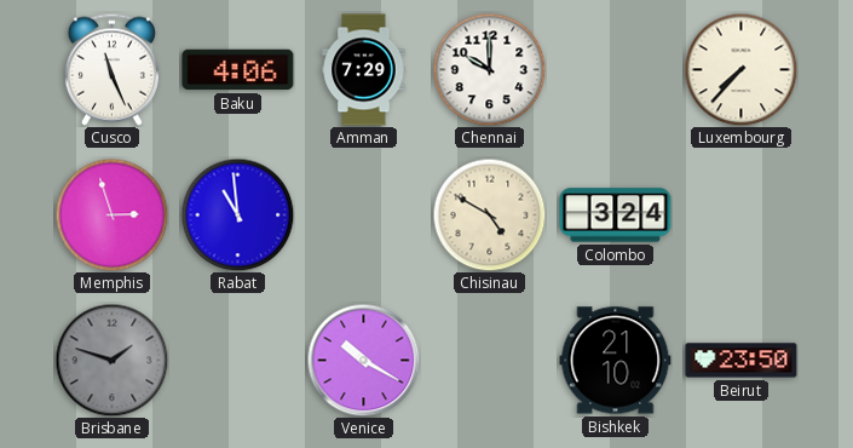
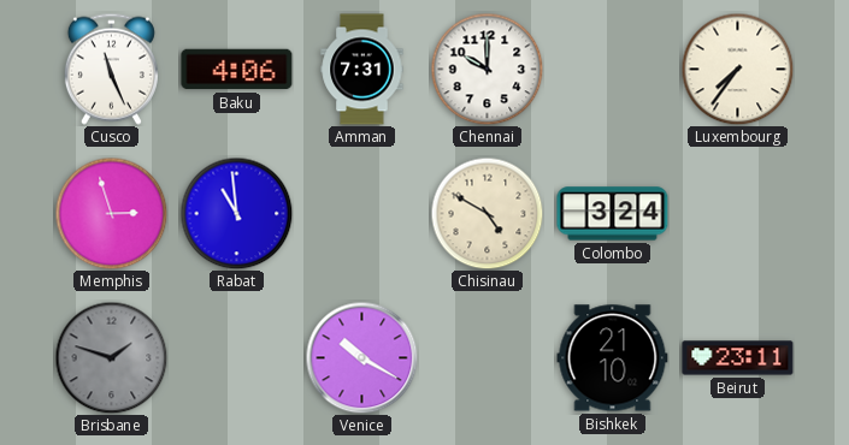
Amman: 7:29 -> 7:31
Luxembourg: 7:37 -> 7:36
Beirut: 23:50 -> 23:11
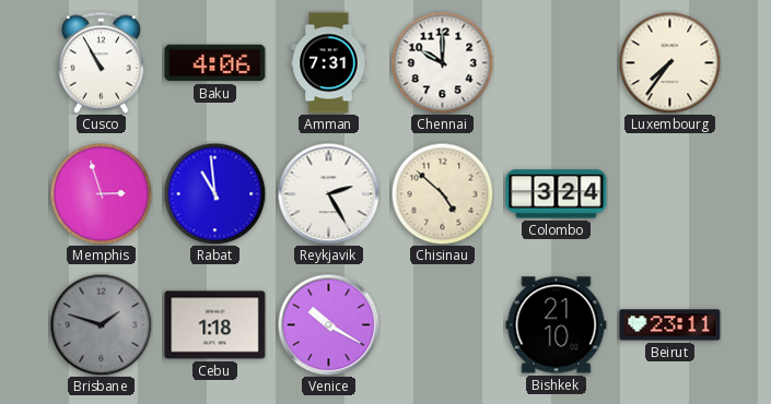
Cusco: 11:26 -> 10:55
Reykjavik: none -> 2:25
Chisinau: 4:50 -> 4:52
Cebu: none -> 1:18
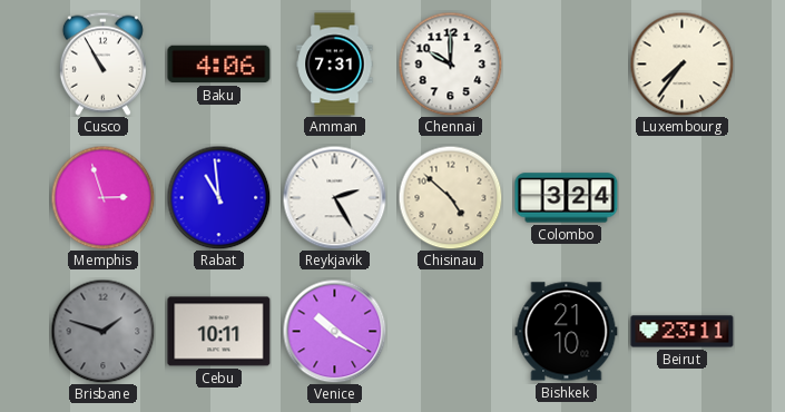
Cebu: 1:18 -> 10:11
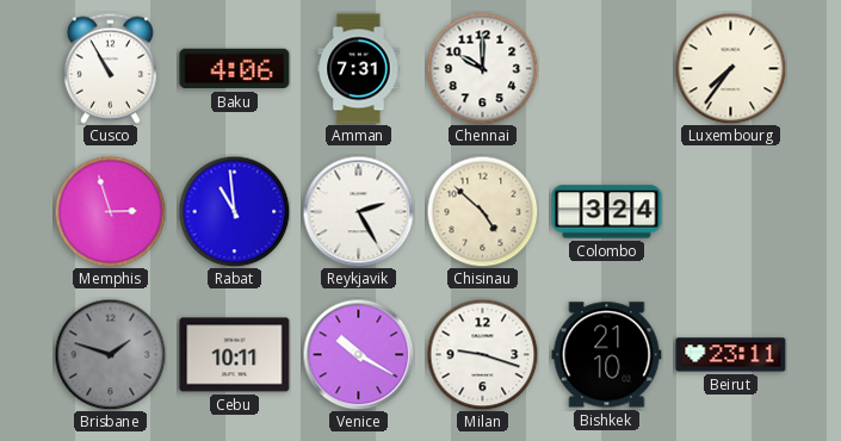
Milan: none -> 9:18
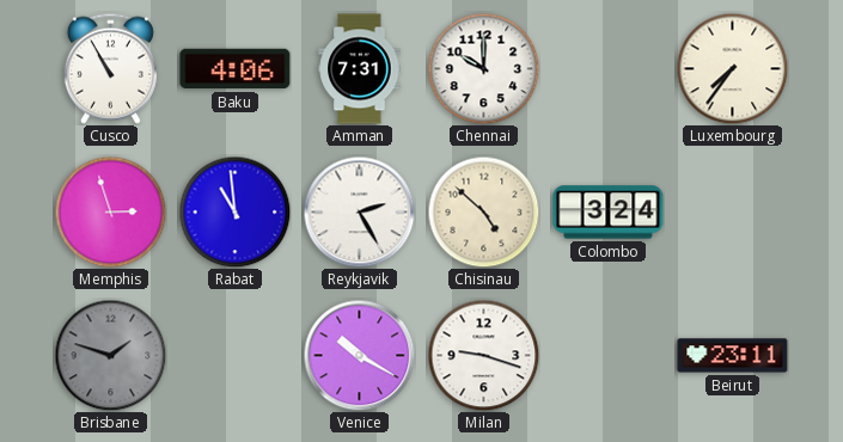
Cebu: 10:11 -> none
Bishkek: 21:10 -> none
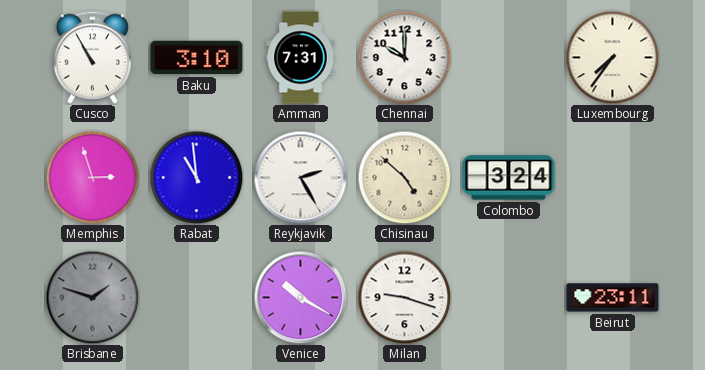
Baku: 4:06 -> 3:10
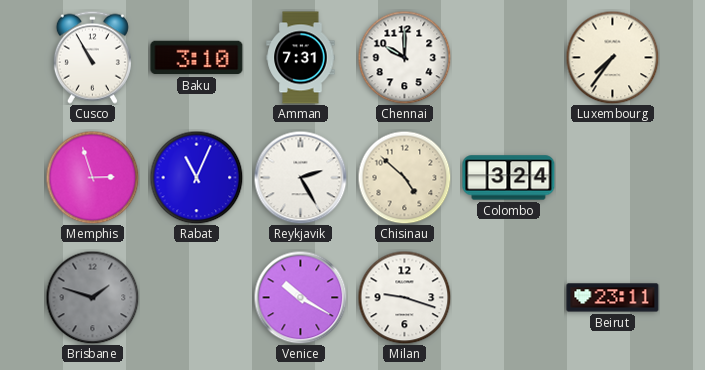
Rabat: 10:59 -> 11:04
